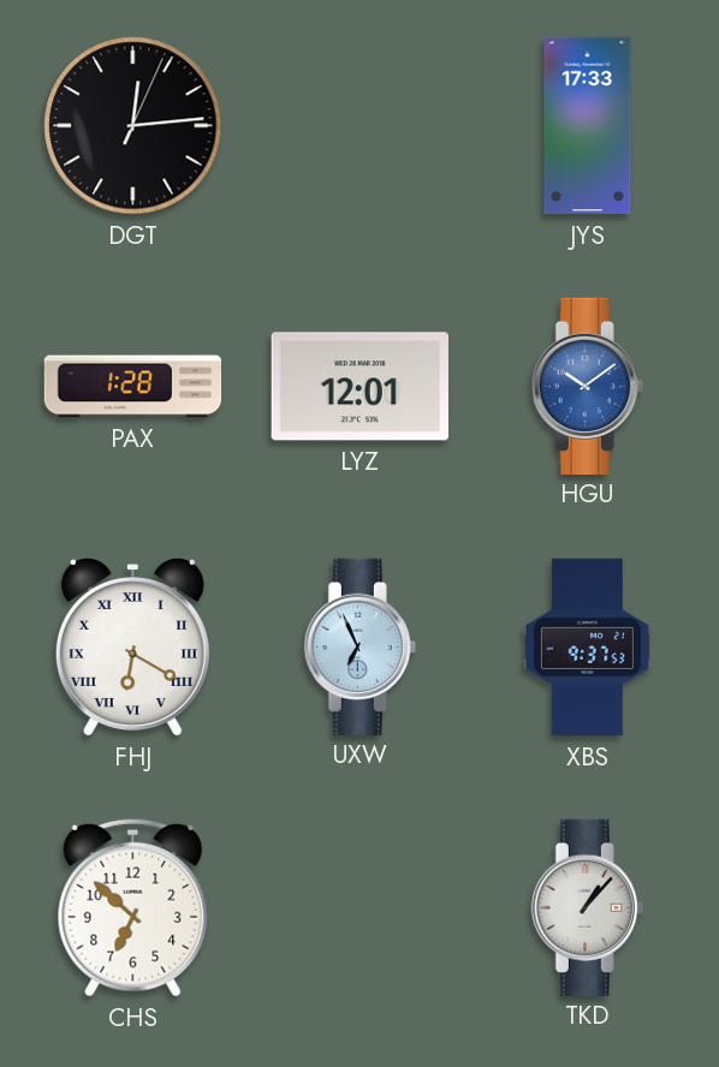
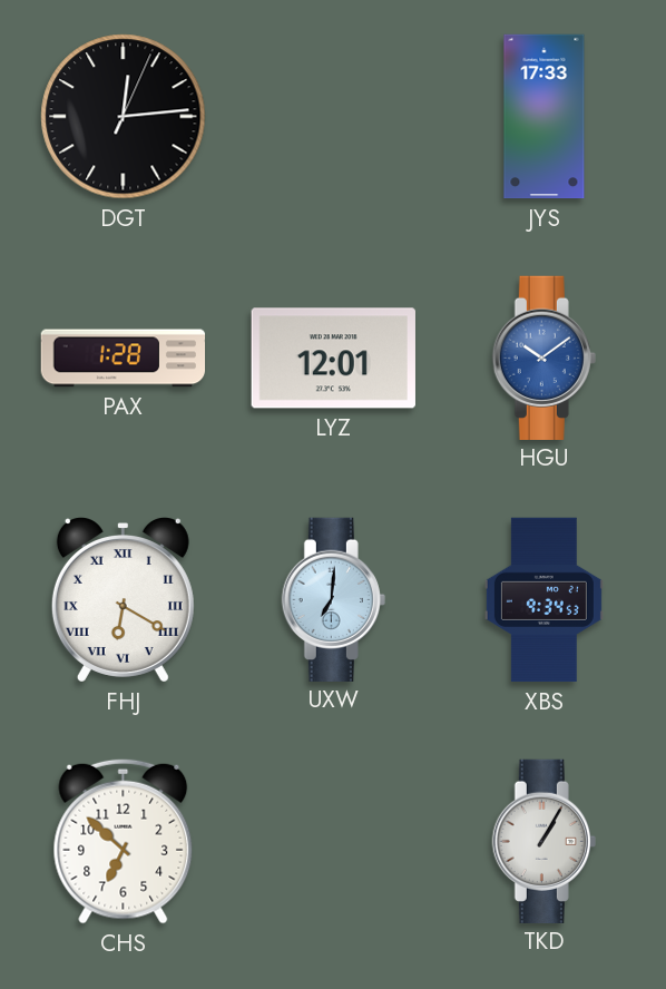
UXW: 6:56 -> 7:01
XBS: 9:37 -> 9:34
TKD: 1:07 -> 1:05
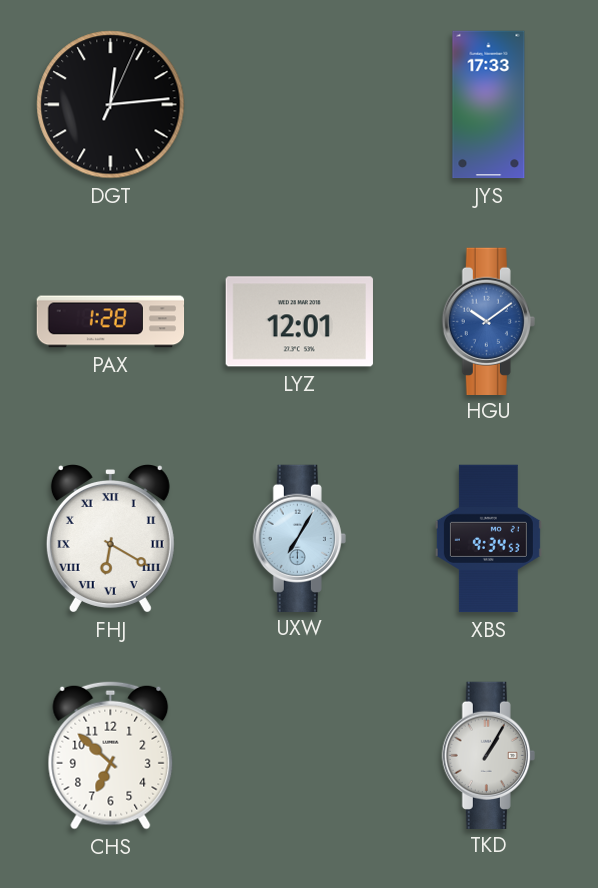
UXW: 7:01 -> 7:05
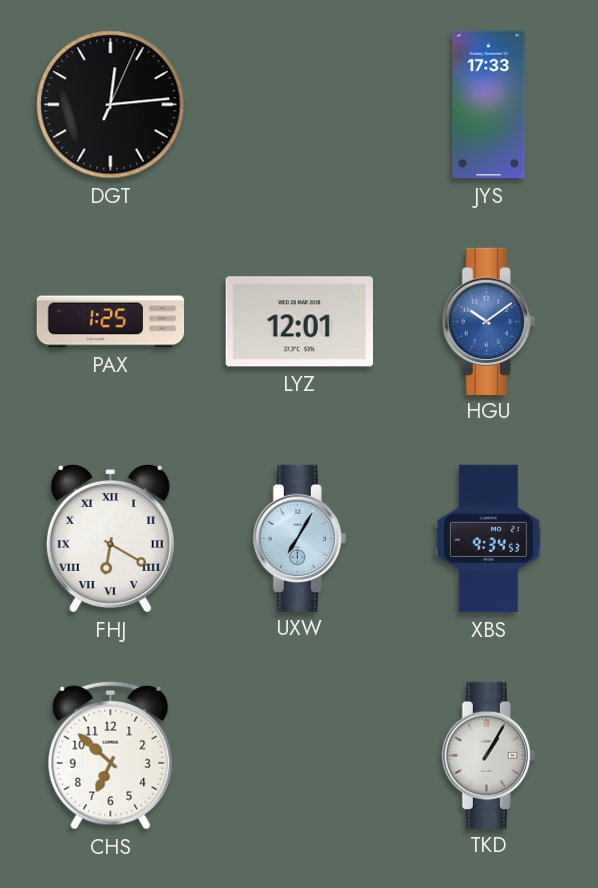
PAX: 1:28 -> 1:25
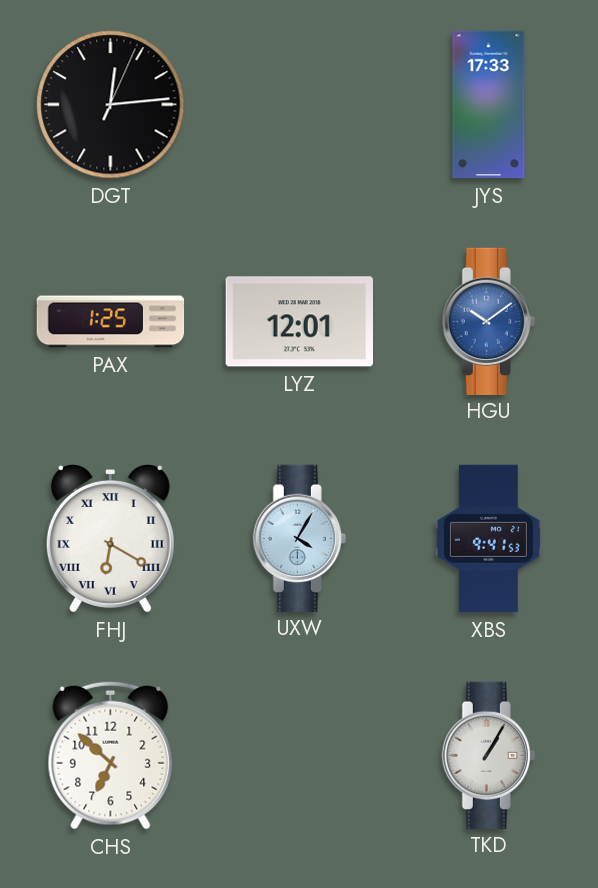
UXW: 7:05 -> 4:05
XBS: 9:34 -> 9:41
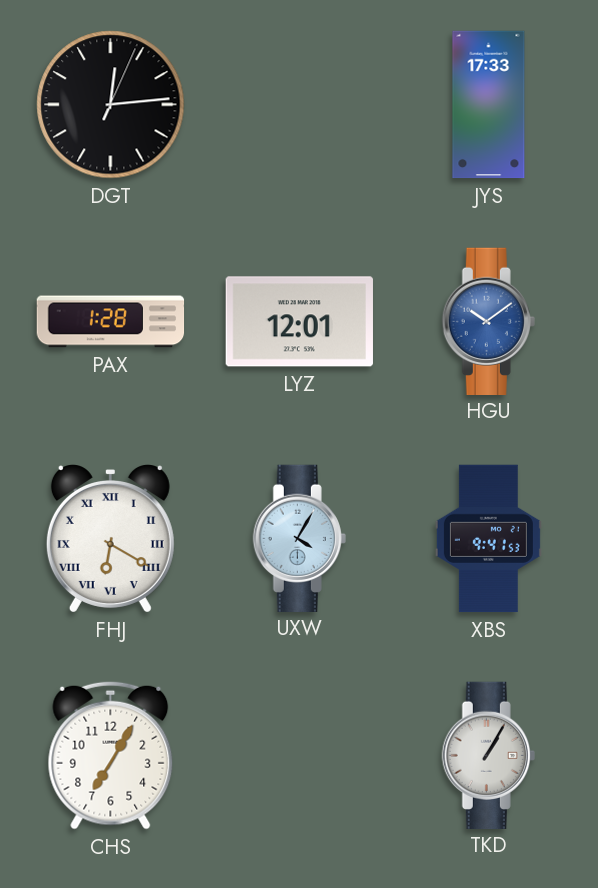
PAX: 1:25 -> 1:28
CHS: 6:52 -> 7:05
